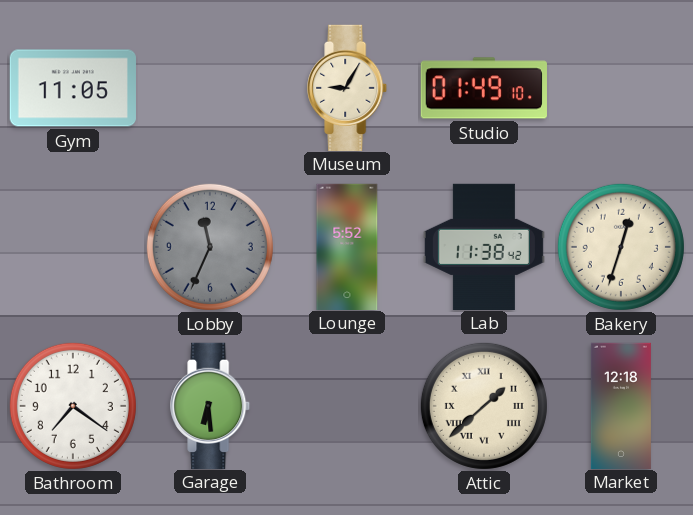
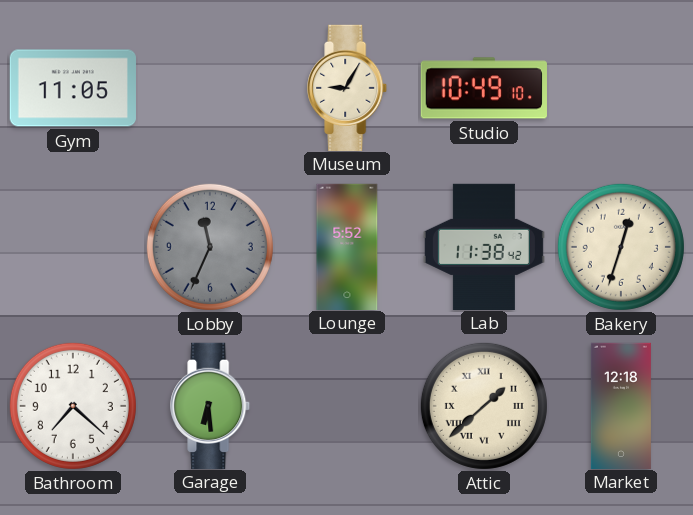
Studio: 01:49 -> 10:49
Bathroom: 7:21 -> 7:22
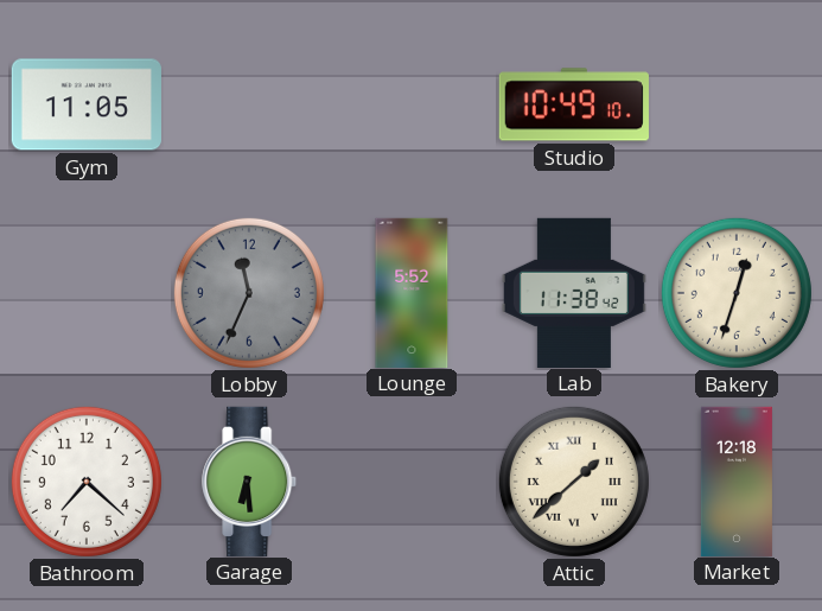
Museum: 9:05 -> none
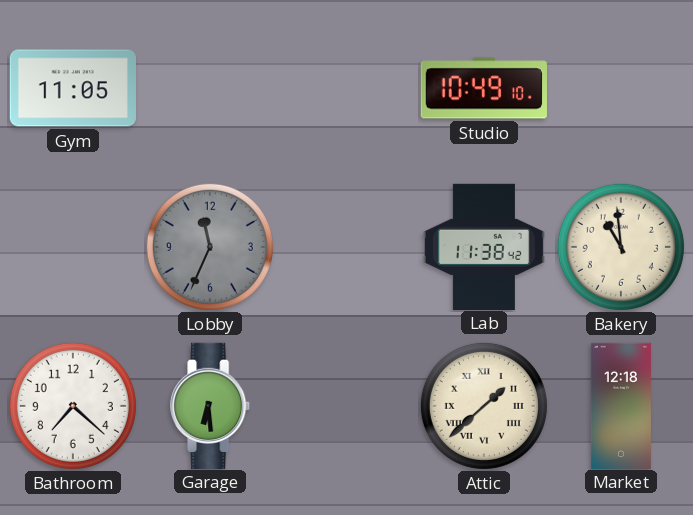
Lounge: 5:52 -> none
Bakery: 12:33 -> 10:59
